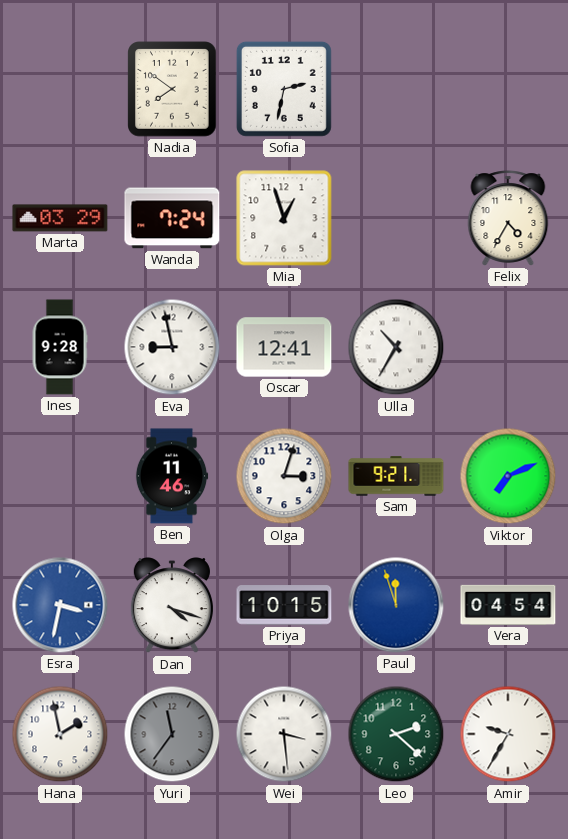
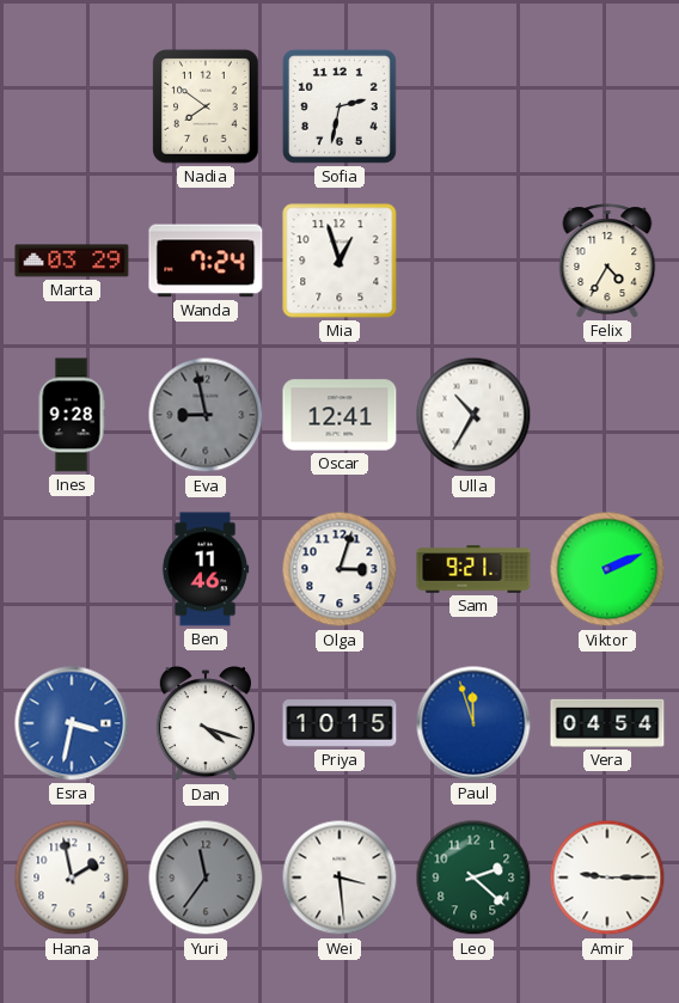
Eva dial: white -> grey
Viktor: 7:11 -> 2:11
Amir: 9:35 -> 9:15
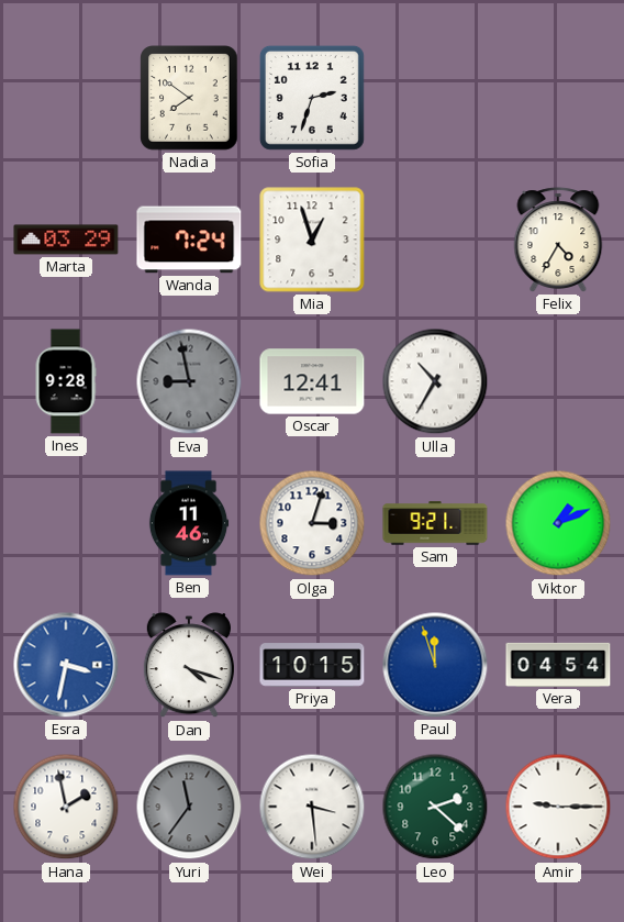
Sofia: 2:32 -> 2:33
Viktor: 2:11 -> 1:11
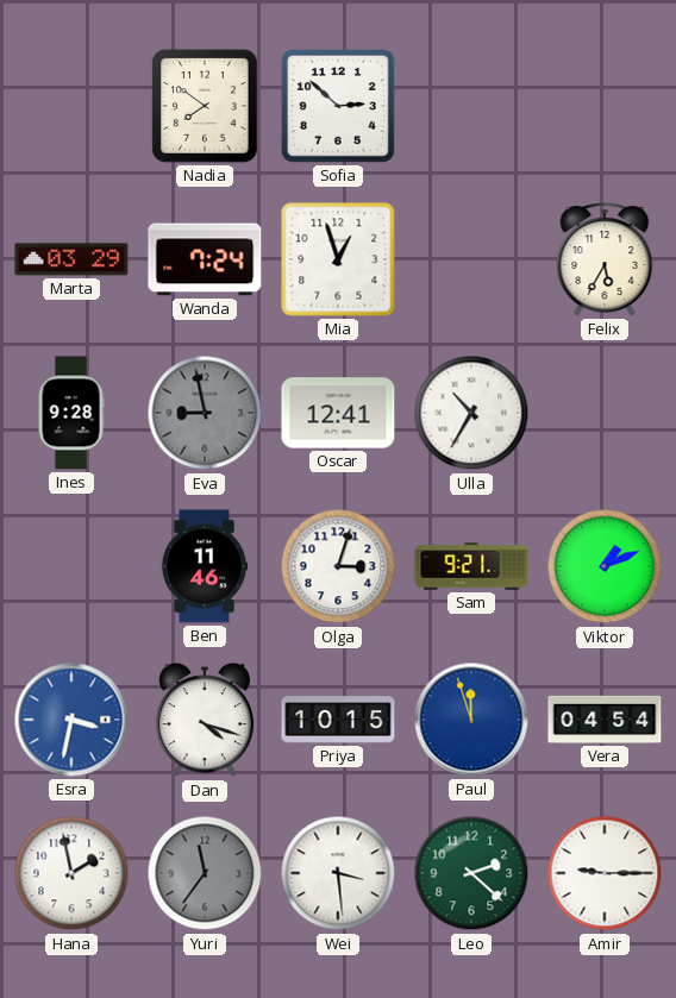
Sofia: 2:33 -> 2:52
Felix: 4:35 -> 5:35
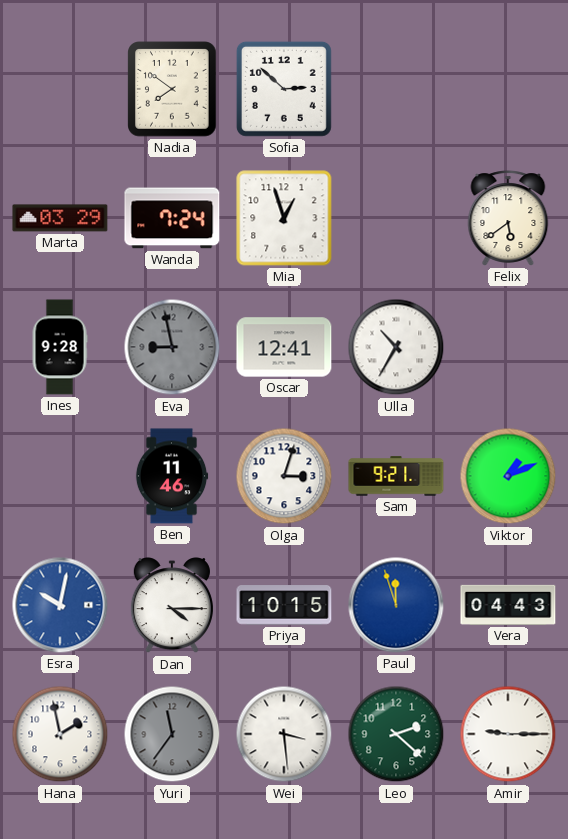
Felix: 5:35 -> 5:39
Esra: 3:32 -> 10:02
Dan: 4:18 -> 4:15
Vera: 04:54 -> 04:43
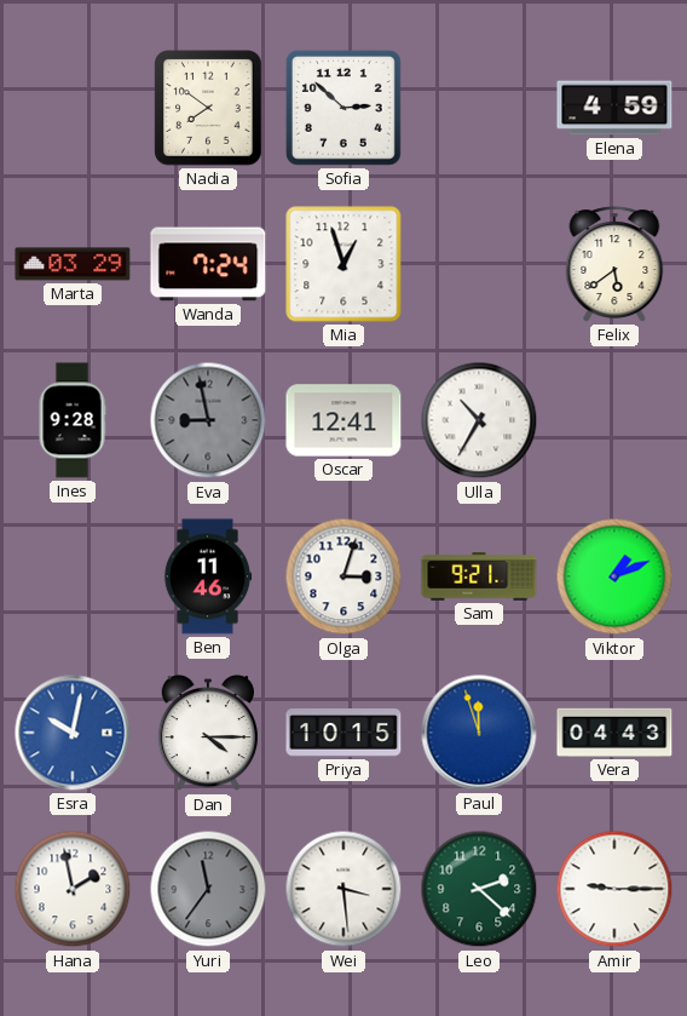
Elena: none -> 4:59
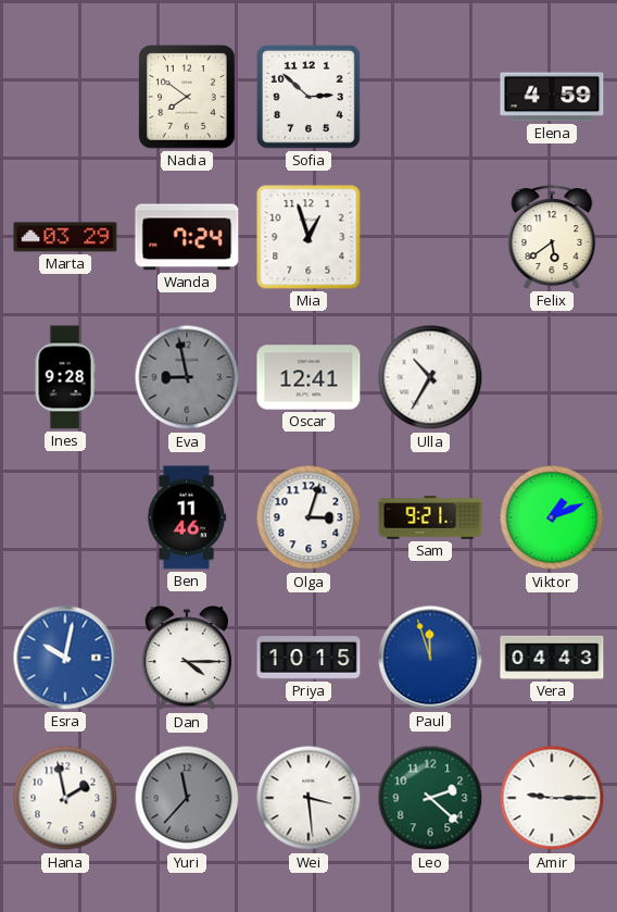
Yuri: 11:36 -> 11:37
